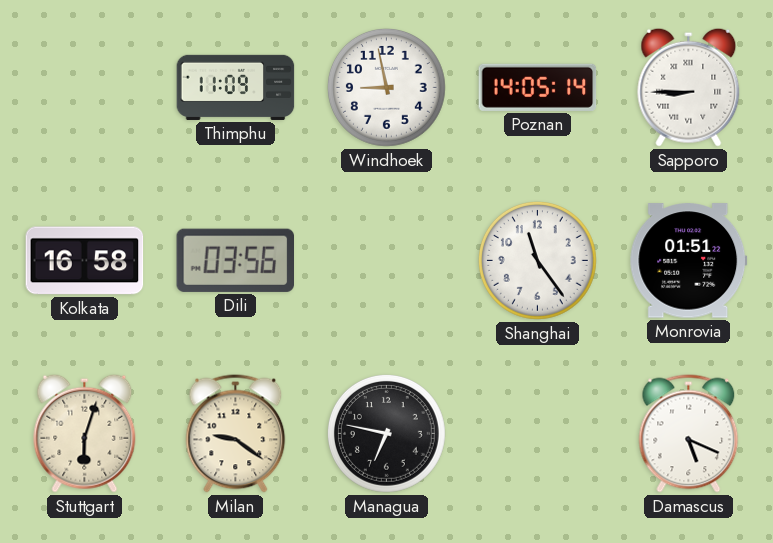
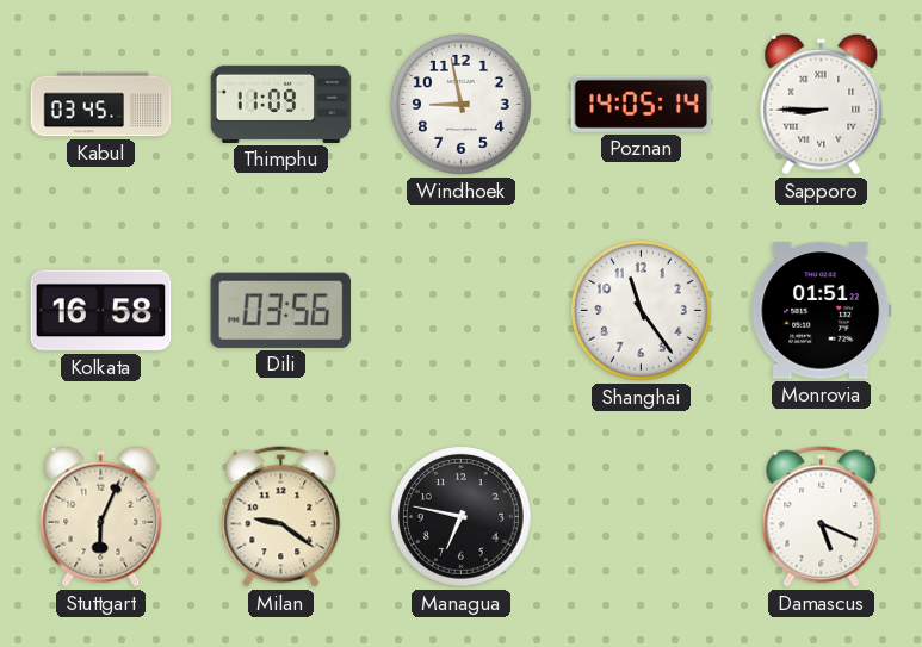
Kabul: none -> 03:45
Stuttgart: 6:03 -> 6:04
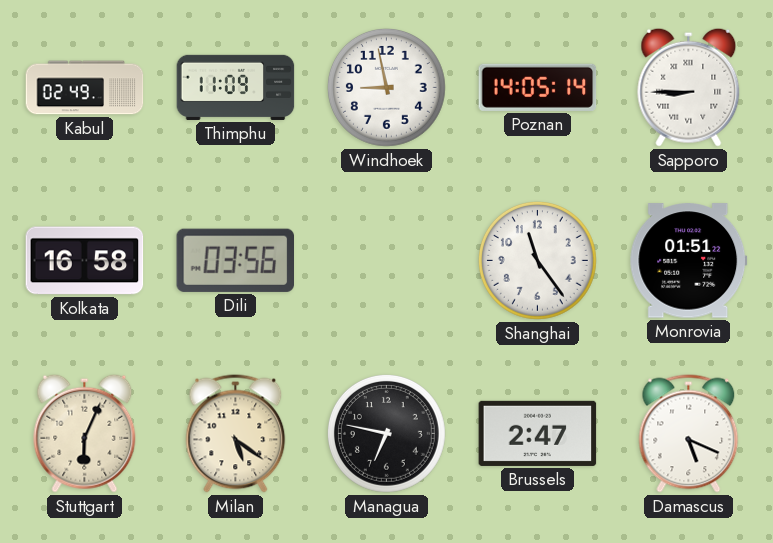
Kabul: 03:45 -> 02:49
Milan: 9:21 -> 5:21
Brussels: none -> 2:47
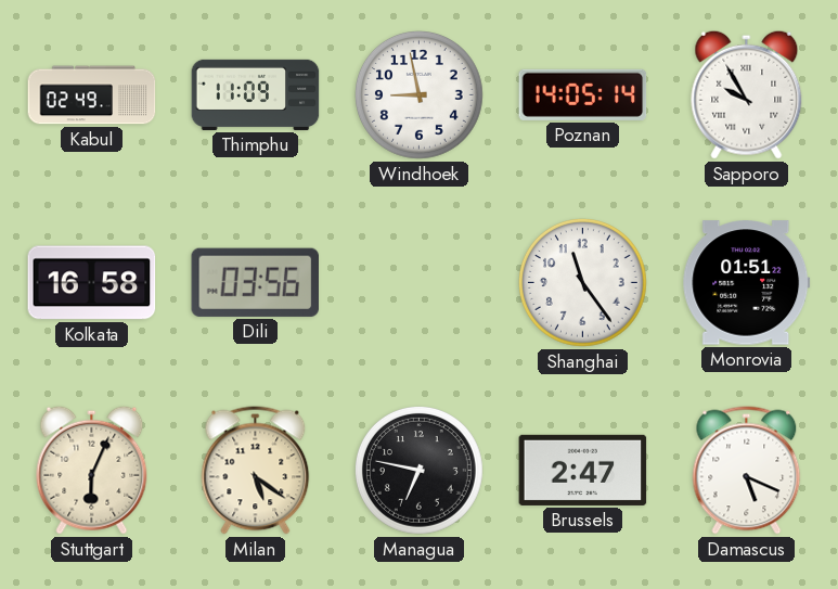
Sapporo: 8:45 -> 9:55
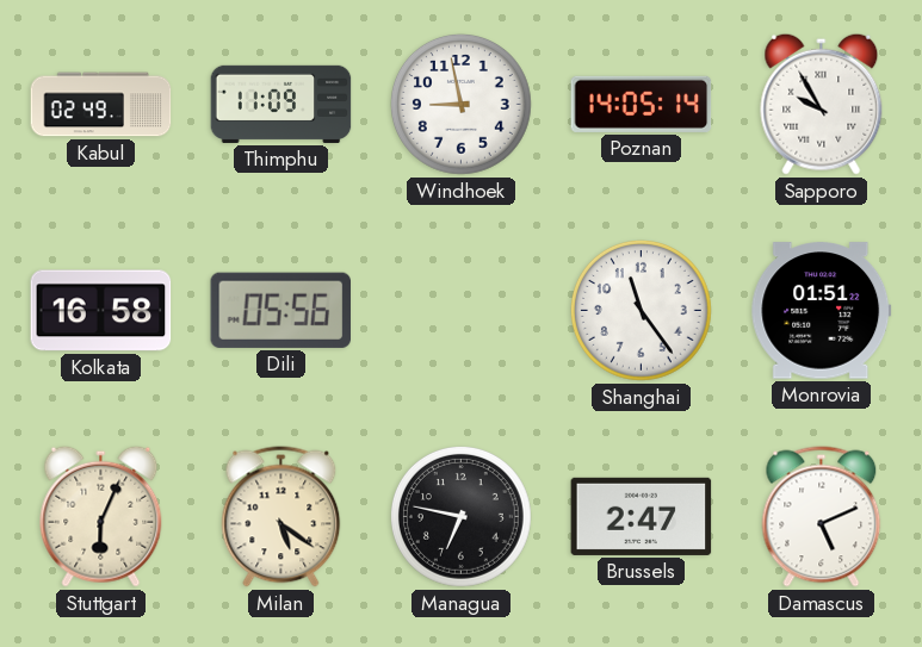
Dili: 03:56 -> 05:56
Damascus: 5:19 -> 5:11
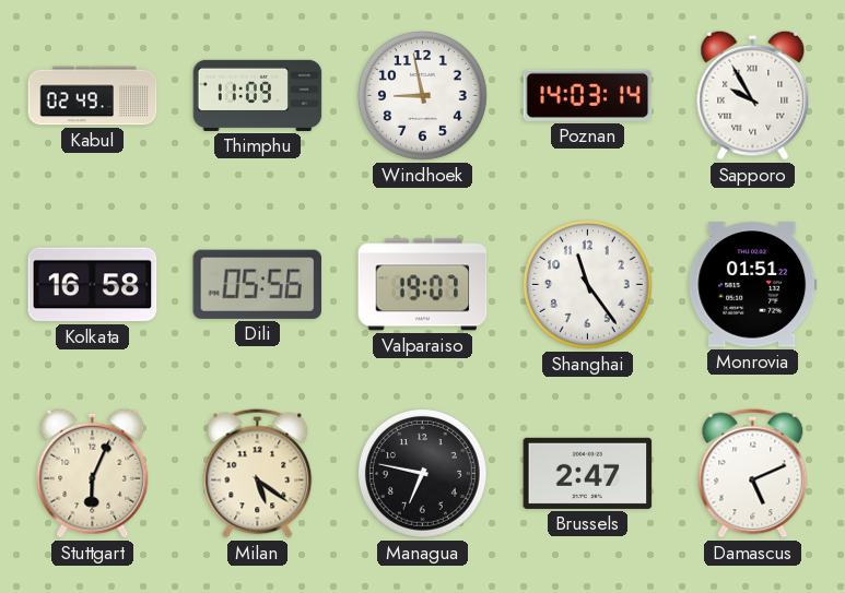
Poznan: 14:05 -> 14:03
Valparaiso: none -> 19:07
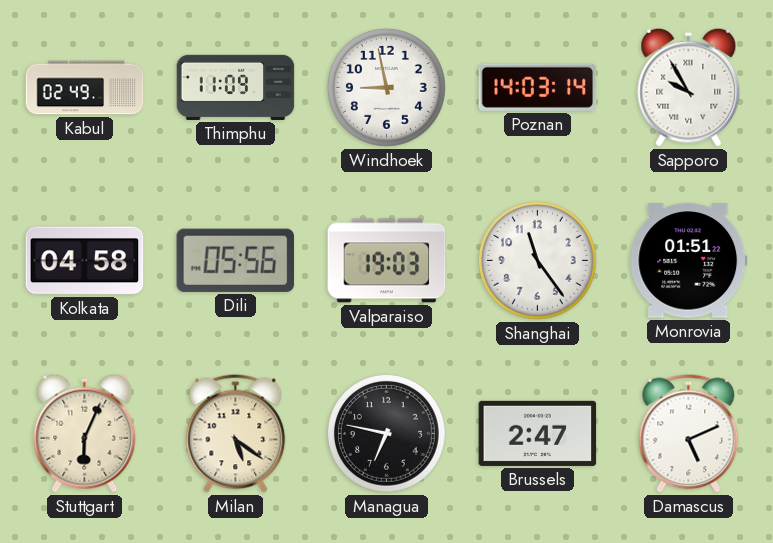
Kolkata: 16:58 -> 04:58
Valparaiso: 19:07 -> 19:03
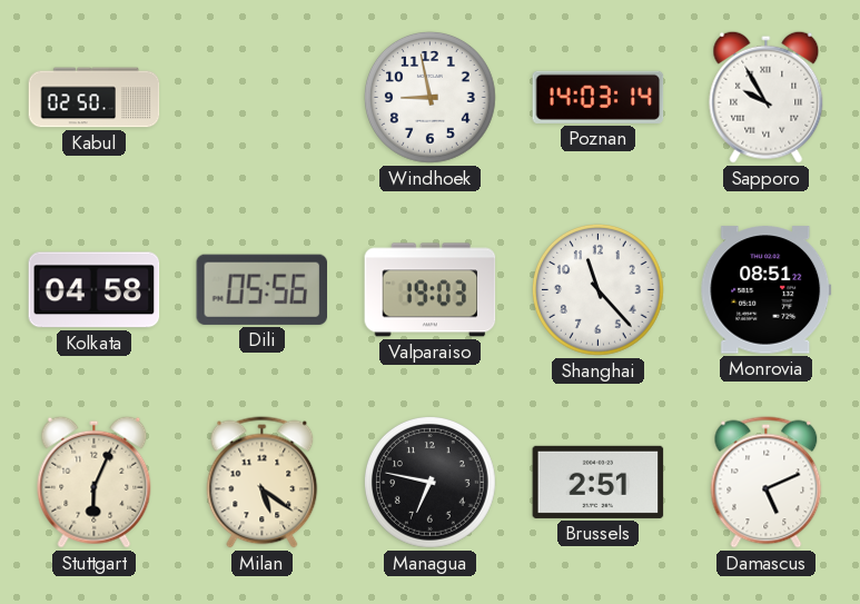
Kabul: 02:49 -> 02:50
Thimphu: 11:09 -> none
Shanghai: 11:24 -> 11:23
Monrovia: 01:51 -> 08:51
Brussels: 2:47 -> 2:51
